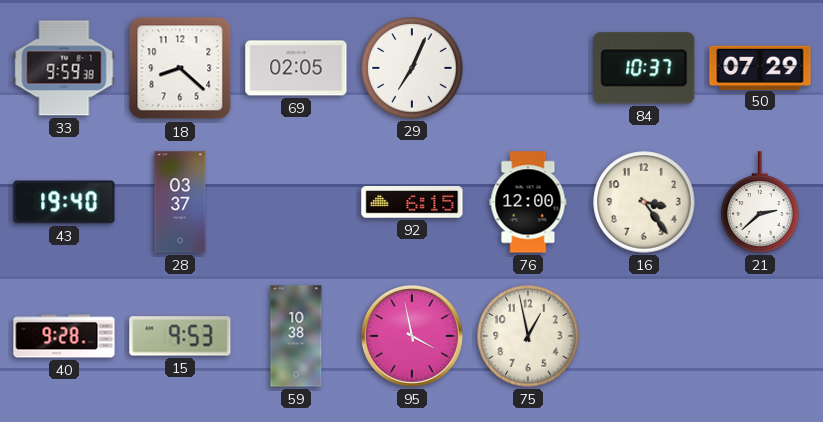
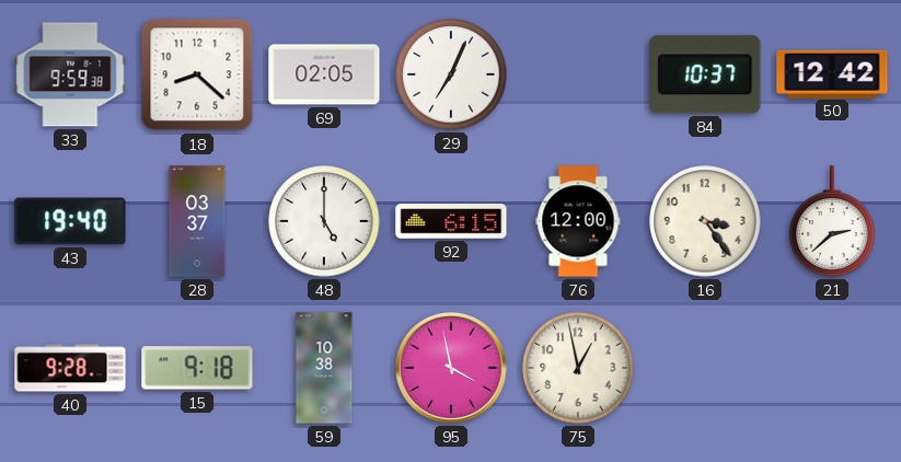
50: 07:29 -> 12:42
48: none -> 5:00
15: 9:53 -> 9:18
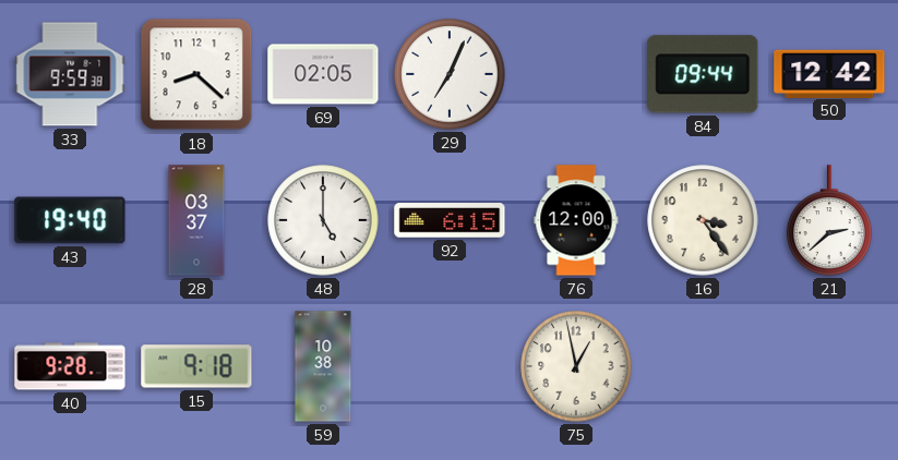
84: 10:37 -> 09:44
95: 3:58 -> none
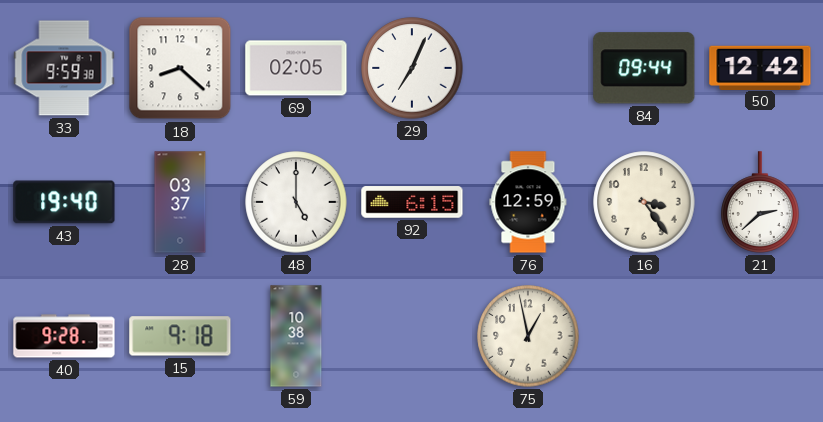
76: 12:00 -> 12:59
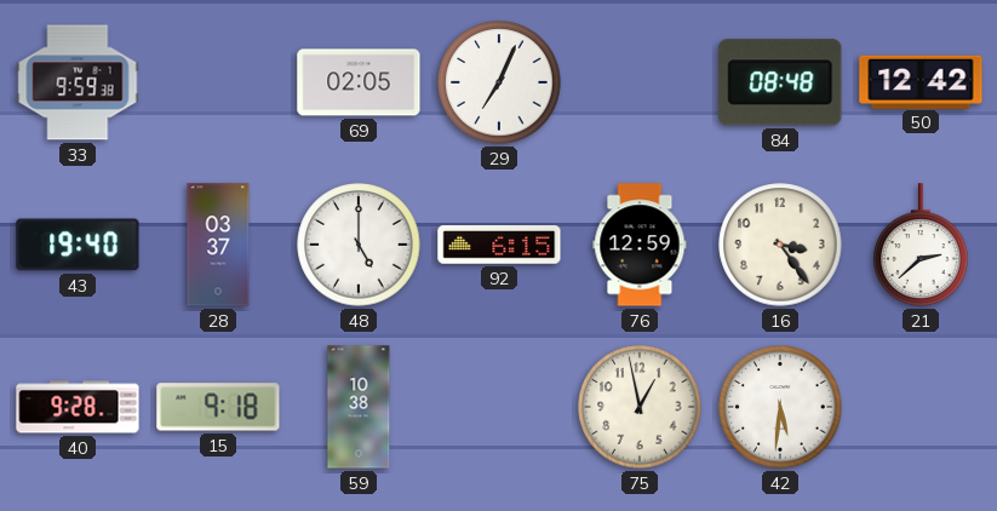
18: 8:22 -> none
84: 09:44 -> 08:48
42: none -> 5:31
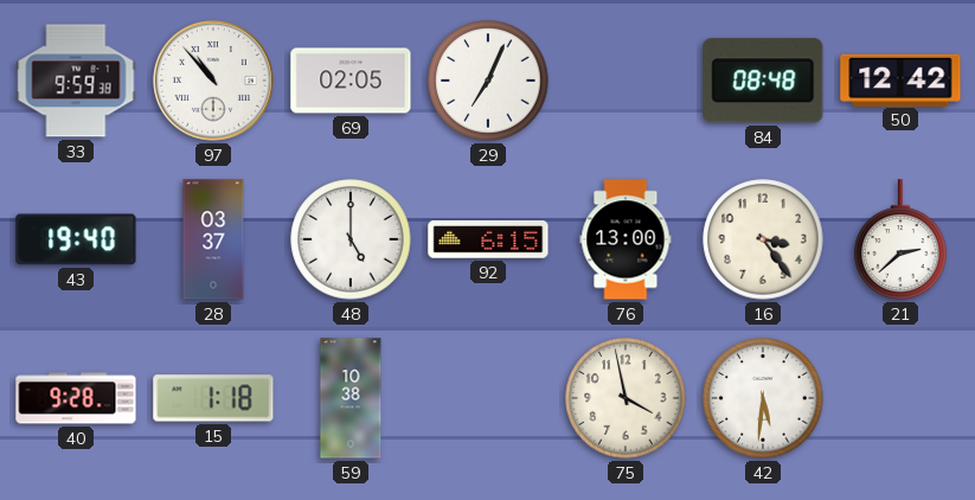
97: none -> 10:53
76: 12:59 -> 13:00
15: 9:18 -> 1:18
75: 12:58 -> 3:58
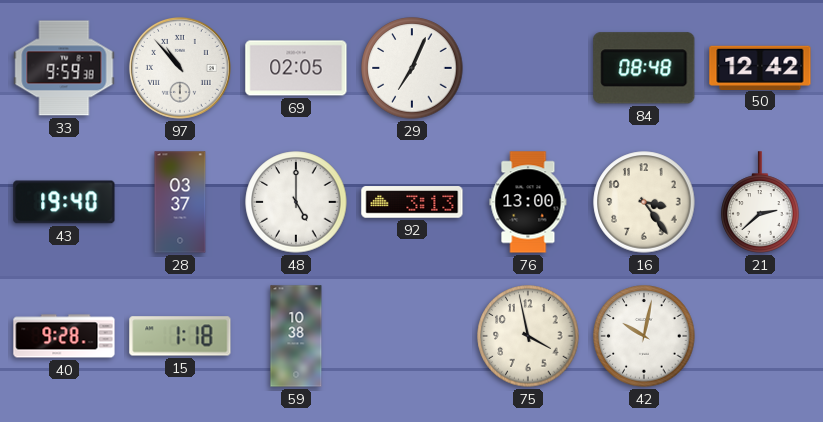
92: 6:15 -> 3:13
42: 5:31 -> 10:02
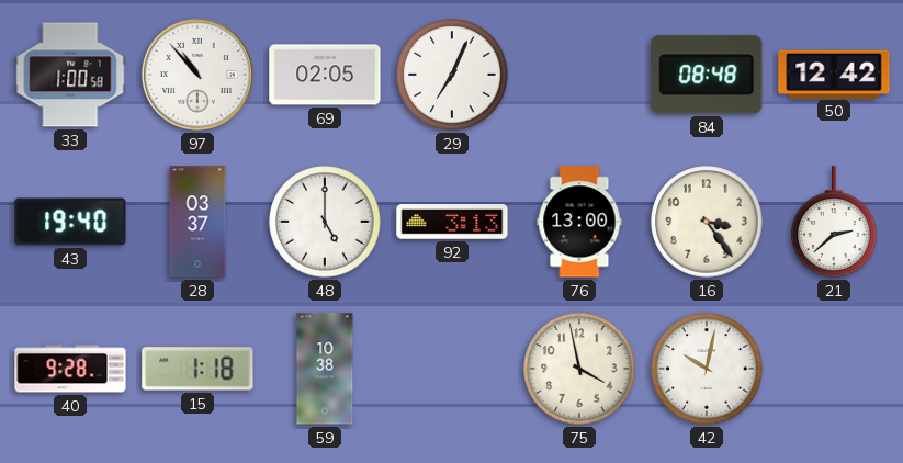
33: 9:59 -> 1:00
